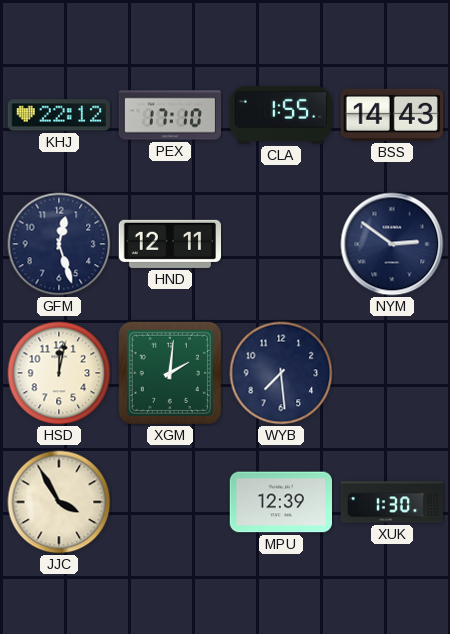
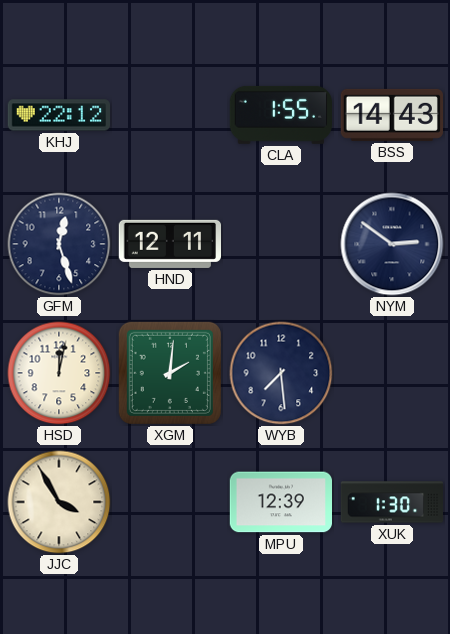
PEX: 17:10 -> none
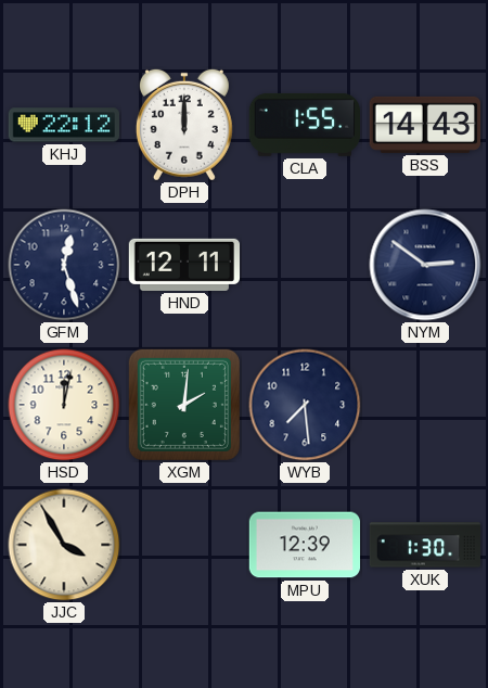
DPH: none -> 12:00
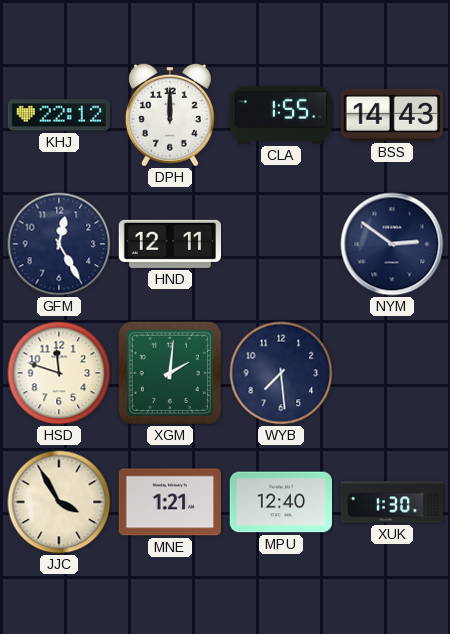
GFM: 12:27 -> 12:25
HSD: 12:02 -> 11:48
MNE: none -> 1:21
MPU: 12:39 -> 12:40
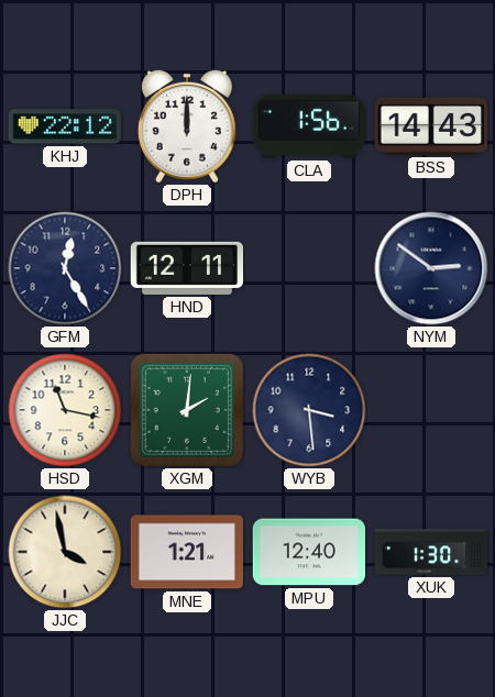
CLA: 1:55 -> 1:56
HSD: 11:48 -> 11:17
WYB: 7:29 -> 3:29
JJC: 3:55 -> 3:58
